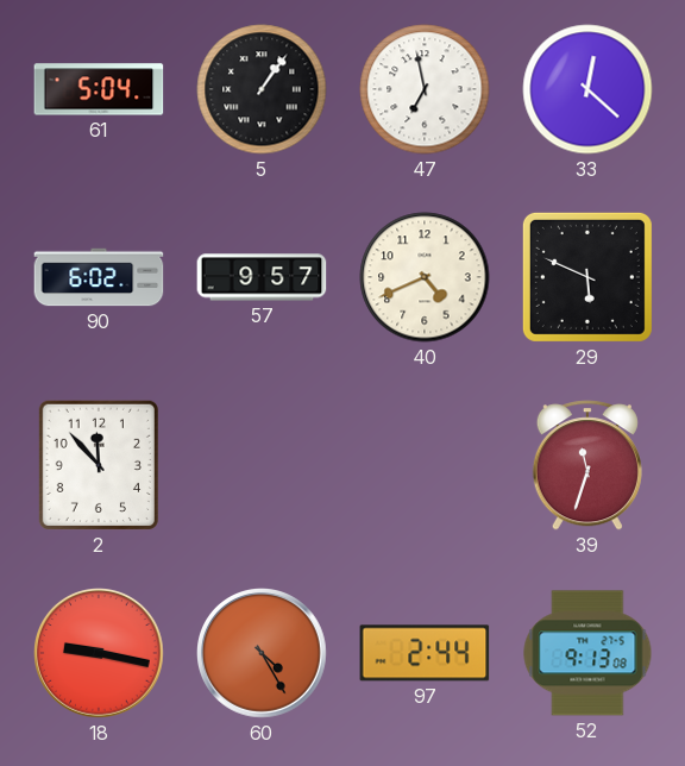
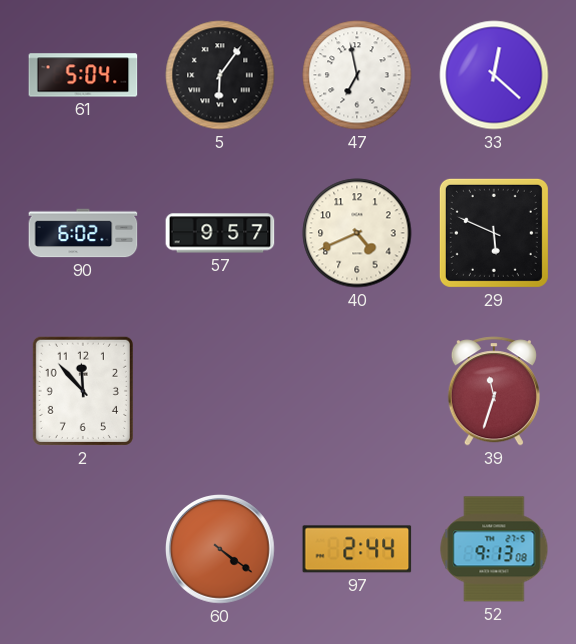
5: 1:06 -> 6:06
18: 9:17 -> none
60: 4:25 -> 4:21
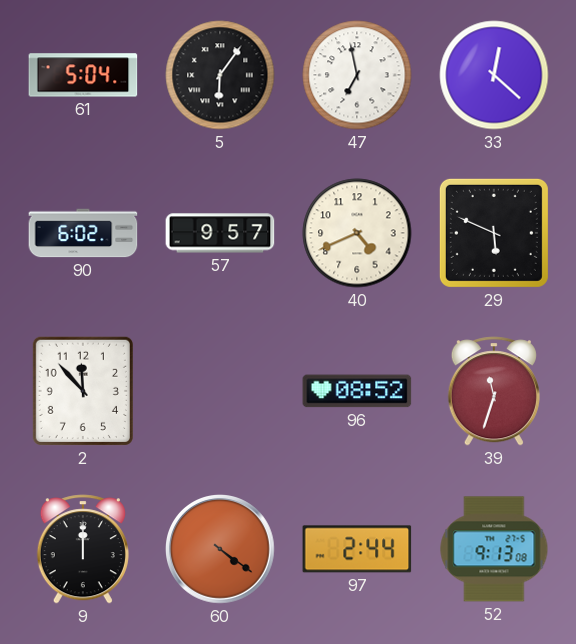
96: none -> 08:52
9: none -> 12:00
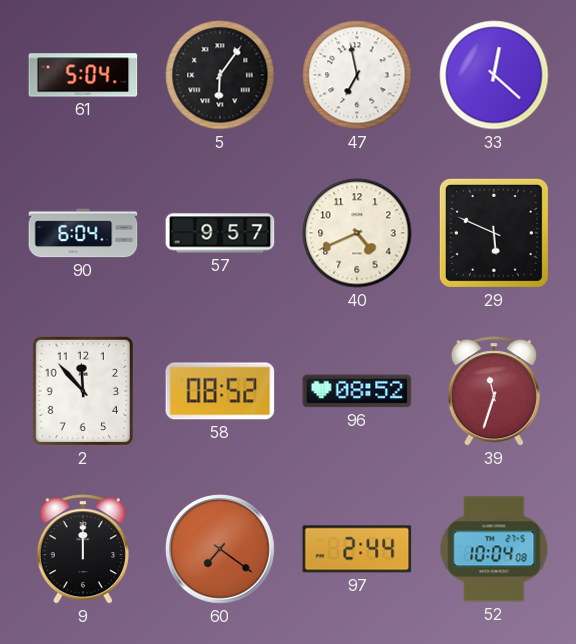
90: 6:02 -> 6:04
58: none -> 08:52
60: 4:21 -> 7:21
52: 9:13 -> 10:04
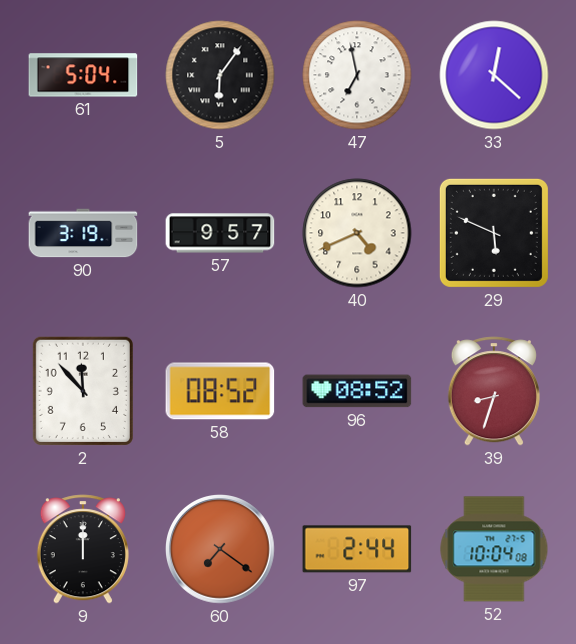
90: 6:04 -> 3:19
39: 11:33 -> 8:33
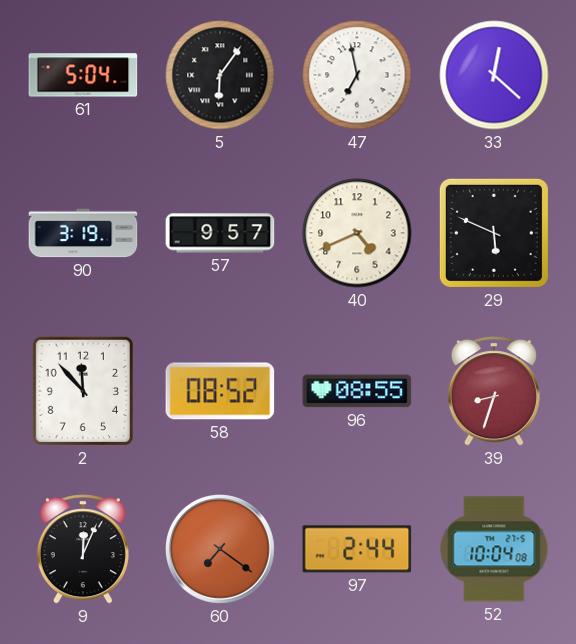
96: 08:52 -> 08:55
9: 12:00 -> 12:04
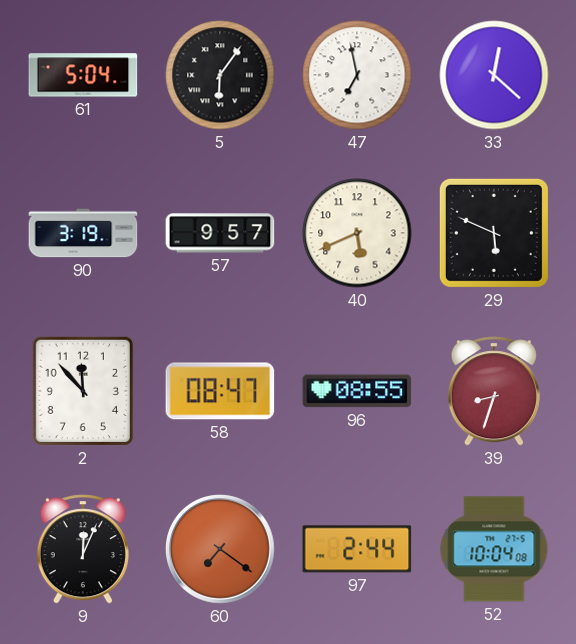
40: 4:41 -> 5:41
58: 08:52 -> 08:47
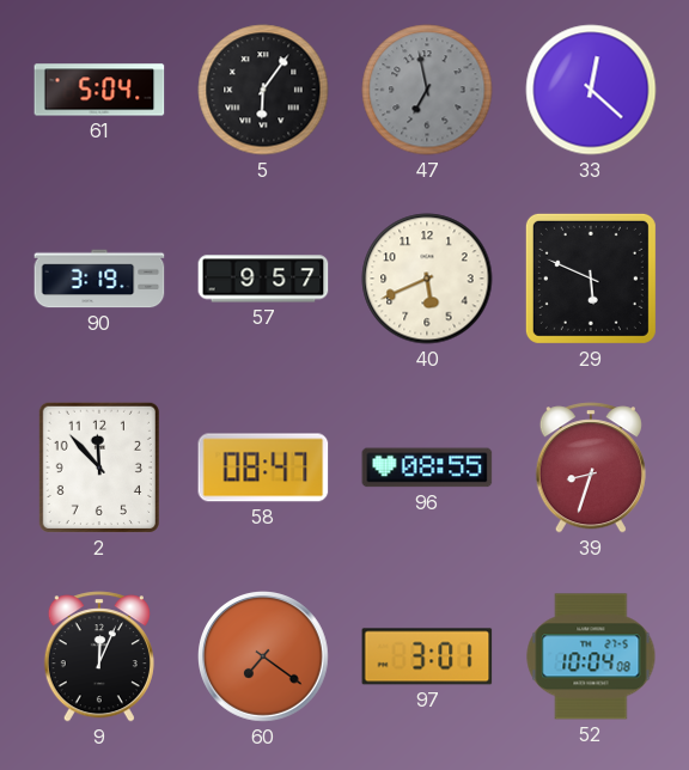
47 dial: white -> grey
97: 2:44 -> 3:01
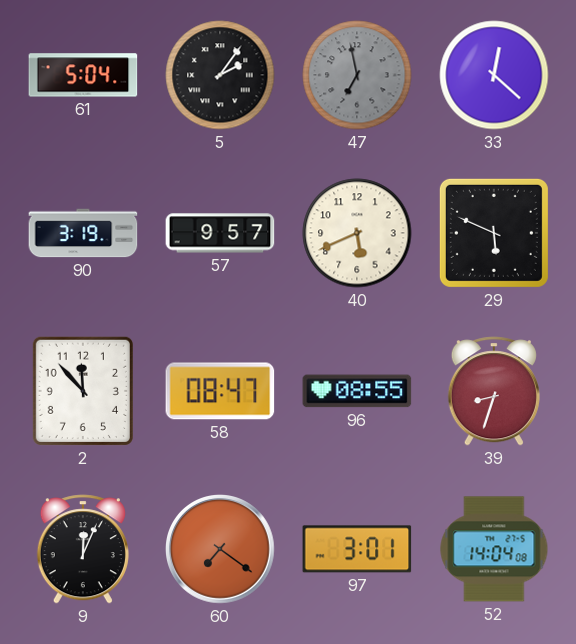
5: 6:06 -> 2:06
52: 10:04 -> 14:04
